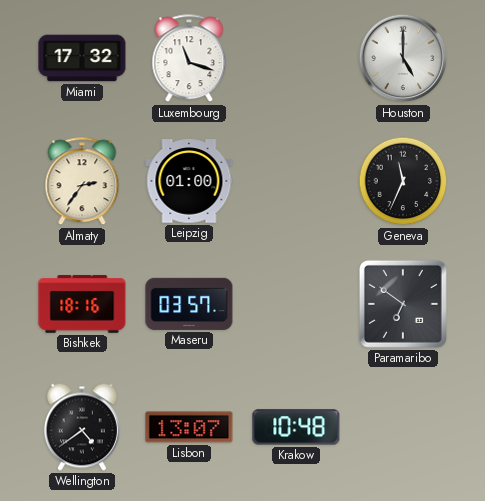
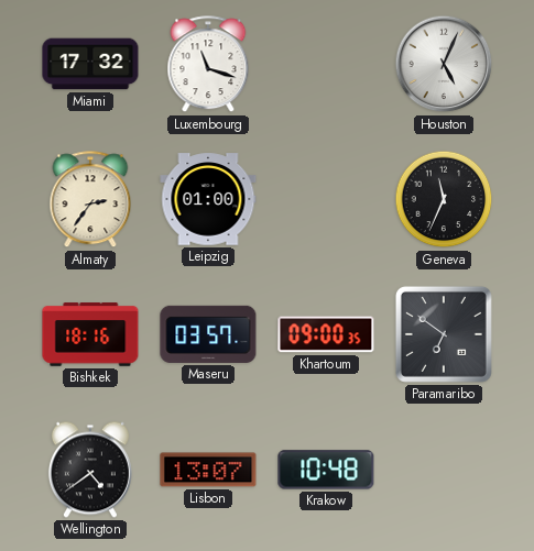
Houston: 5:00 -> 5:04
Khartoum: none -> 09:00
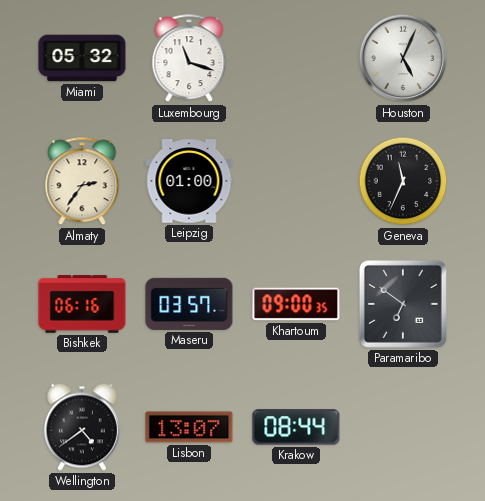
Miami: 17:32 -> 05:32
Bishkek: 18:16 -> 06:16
Krakow: 10:48 -> 08:44
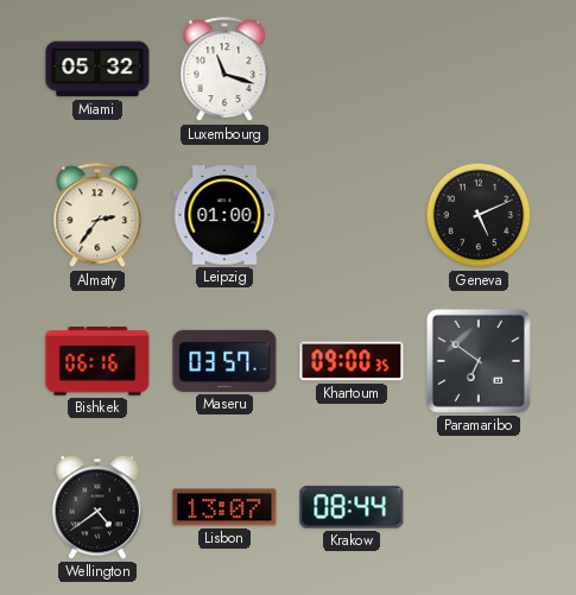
Houston: 5:04 -> none
Geneva: 11:34 -> 5:11
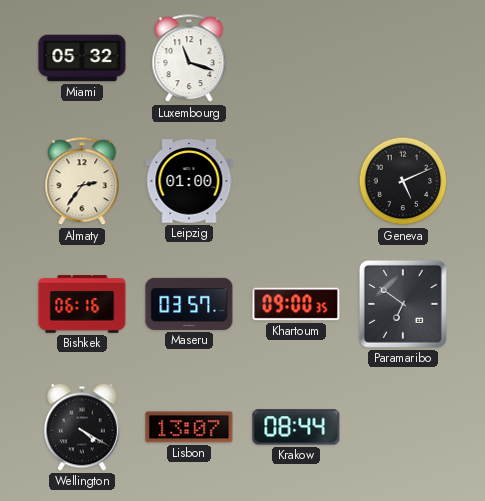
Wellington: 4:39 -> 4:20
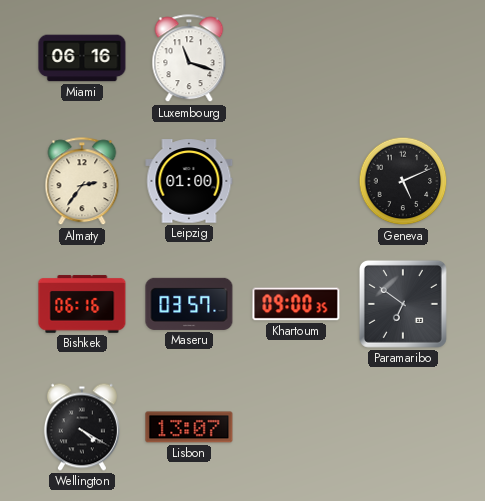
Miami: 05:32 -> 06:16
Krakow: 08:44 -> none
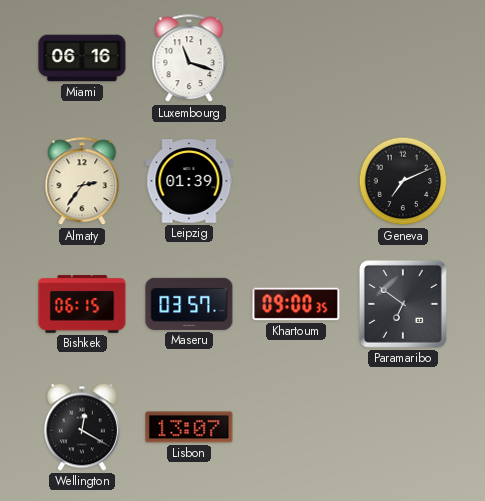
Leipzig: 01:00 -> 01:39
Geneva: 5:11 -> 7:11
Bishkek: 06:16 -> 06:15
Wellington: 4:20 -> 12:20
